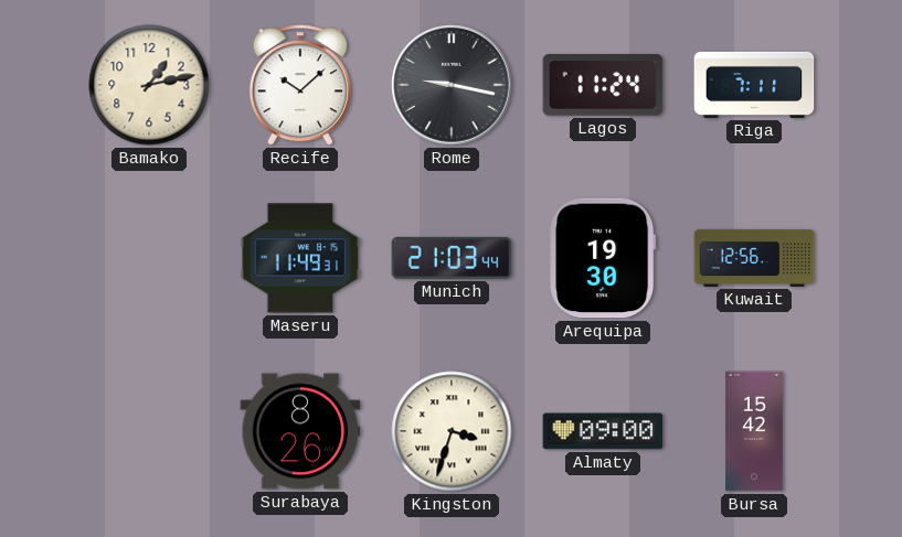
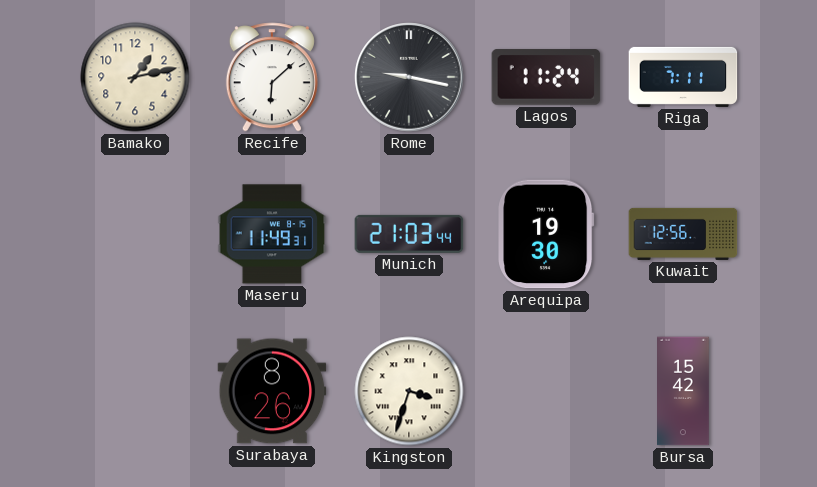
Recife: 10:08 -> 6:08
Almaty: 09:00 -> none
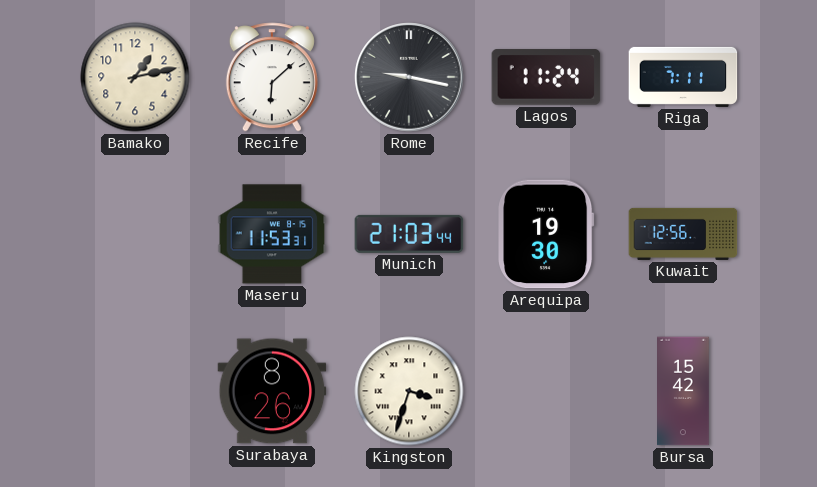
Maseru: 11:49 -> 11:53
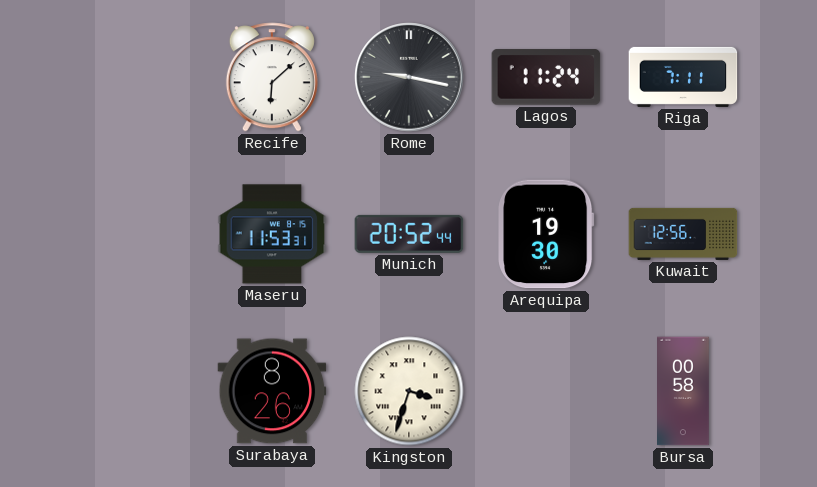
Bamako: 1:13 -> none
Munich: 21:03 -> 20:52
Bursa: 15:42 -> 00:58
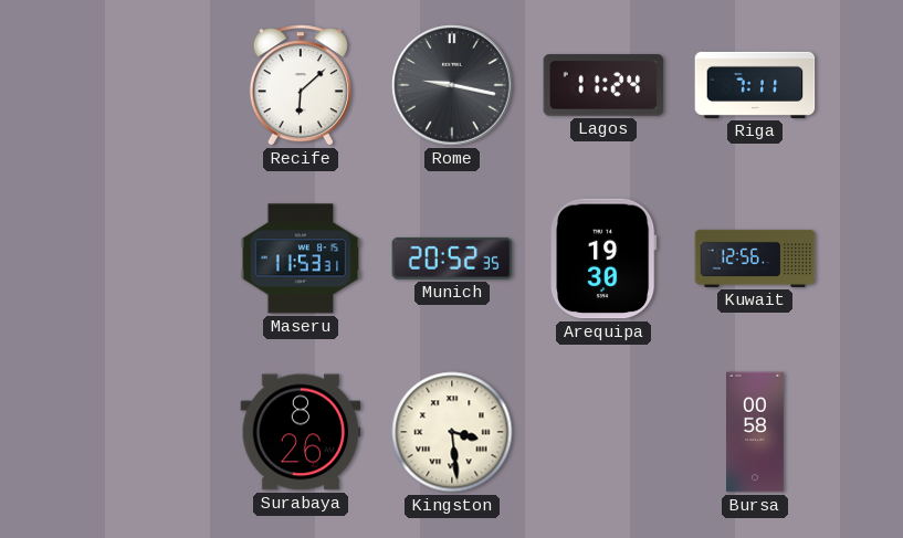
Munich: 20:52:44 -> 20:52:35
Kingston: 3:33 -> 3:29
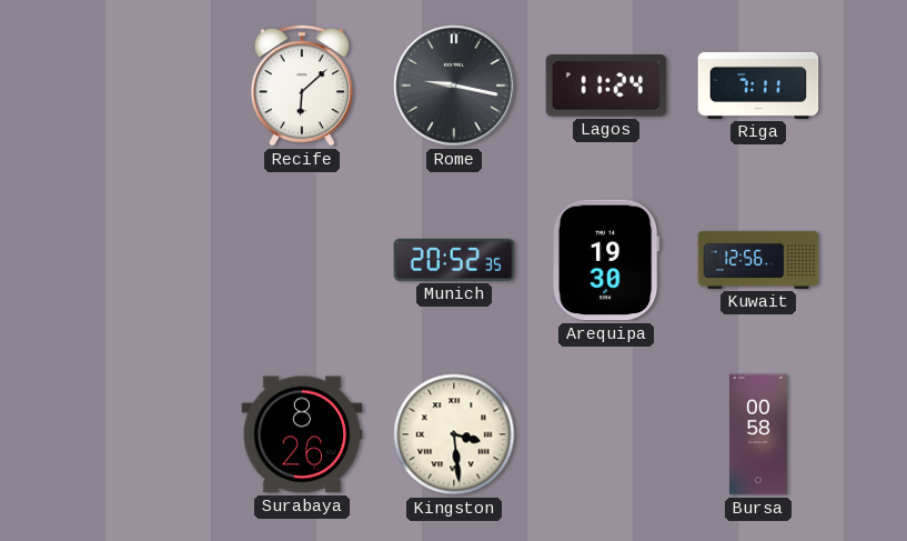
Maseru: 11:53 -> none
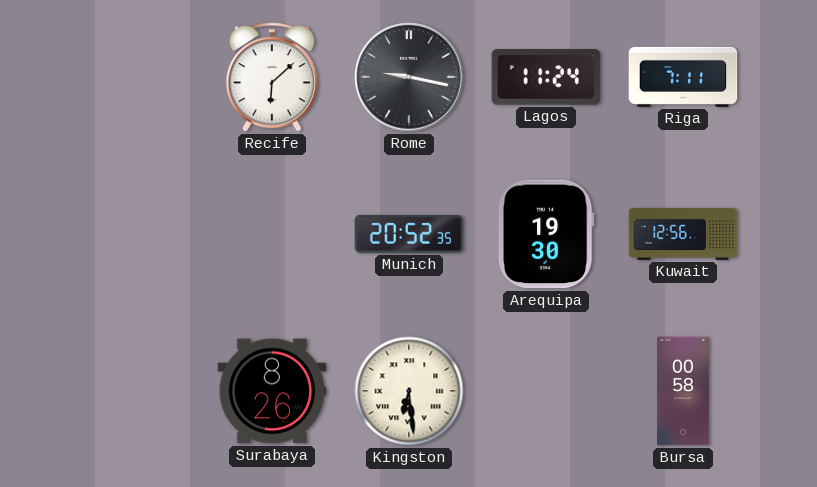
Kingston: 3:29 -> 6:29
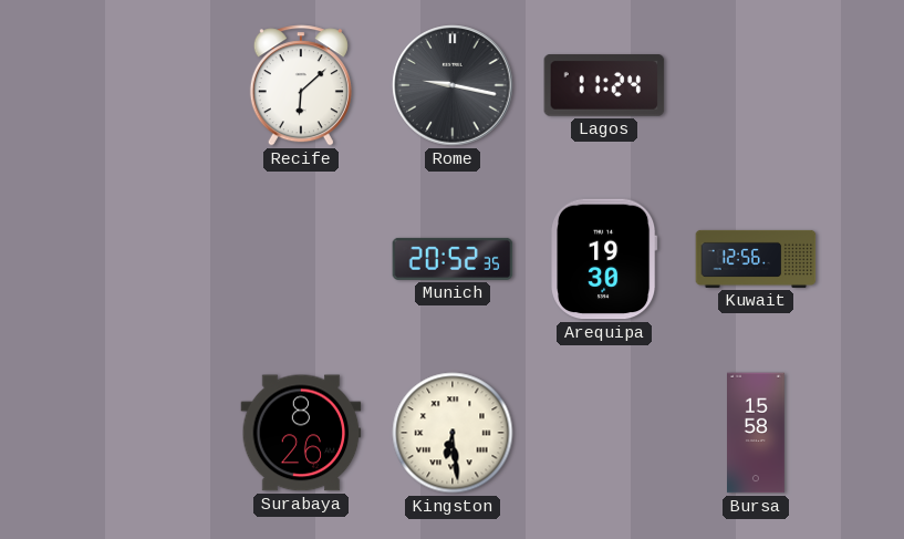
Riga: 7:11 -> none
Bursa: 00:58 -> 15:58
